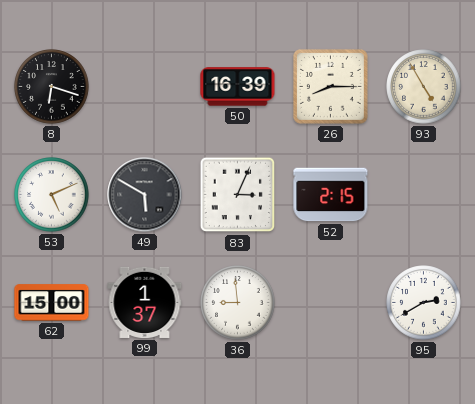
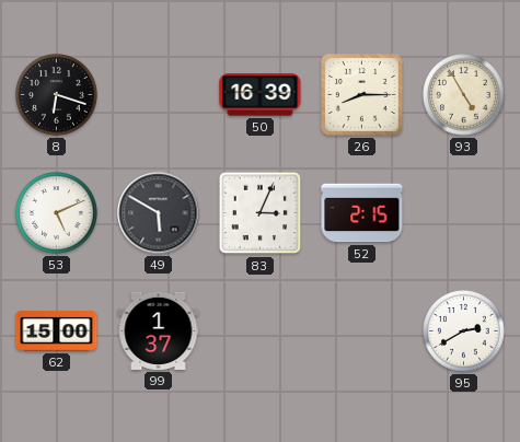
36: 8:59 -> none
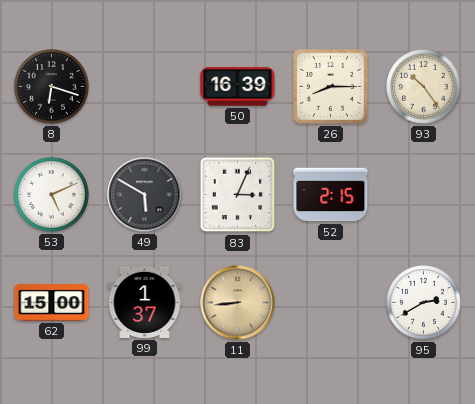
93: 4:55 -> 10:24
11: none -> 8:44
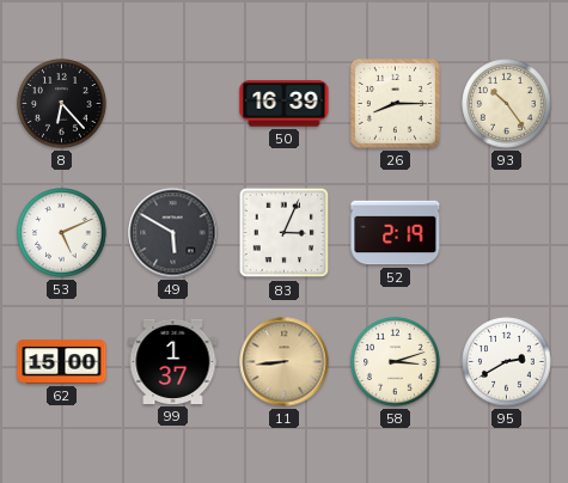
8: 6:18 -> 6:23
52: 2:15 -> 2:19
58: none -> 3:12
